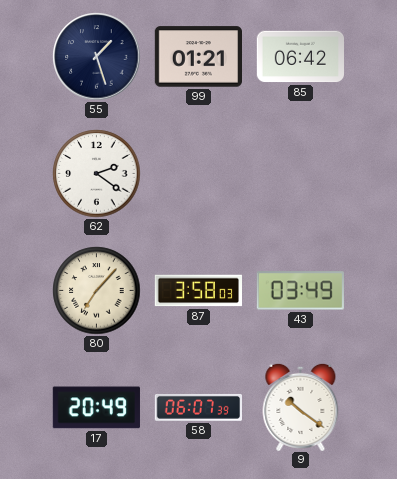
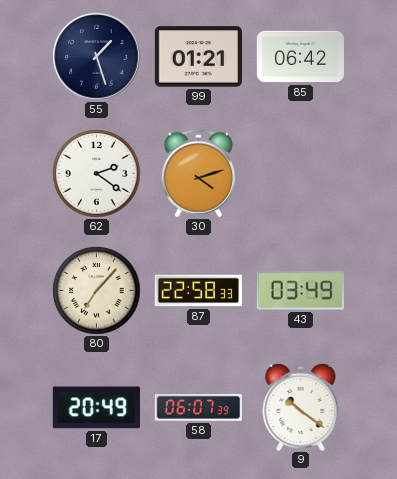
30: none -> 4:12
87: 3:58 -> 22:58
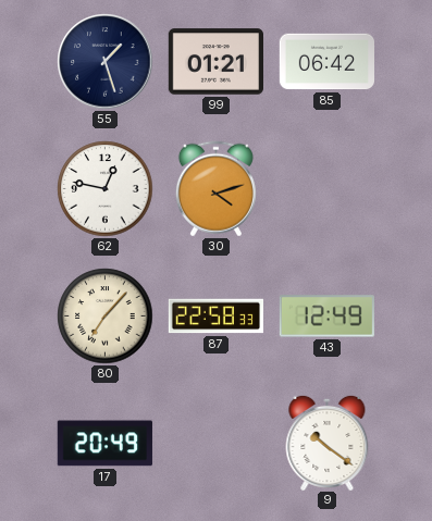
62: 2:21 -> 12:47
43: 03:49 -> 12:49
58: 06:07 -> none
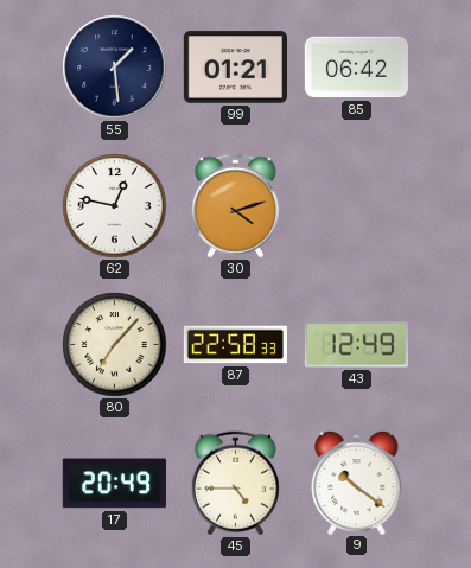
55: 1:27 -> 1:29
45: none -> 4:45
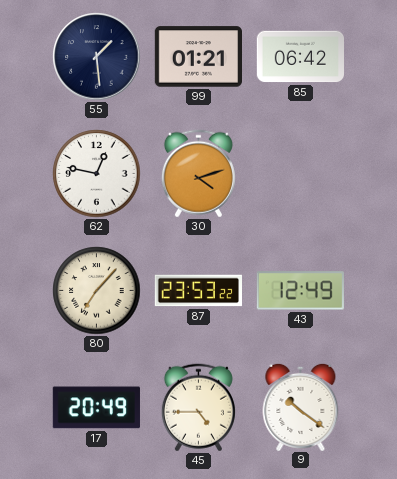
87: 22:58 -> 23:53
